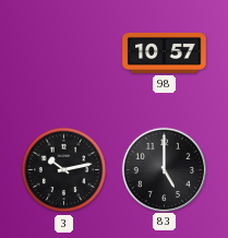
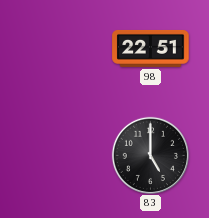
98: 10:57 -> 22:51
3: 10:13 -> none
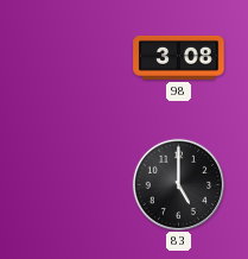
98: 22:51 -> 3:08
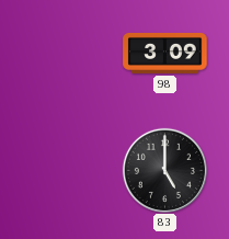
98: 3:08 -> 3:09
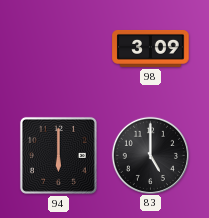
94: none -> 6:00
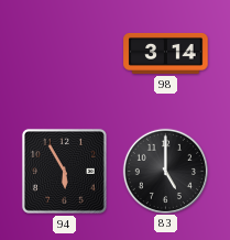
98: 3:09 -> 3:14
94: 6:00 -> 5:55
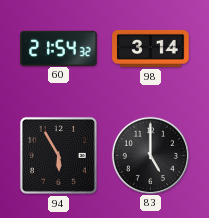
60: none -> 21:54
